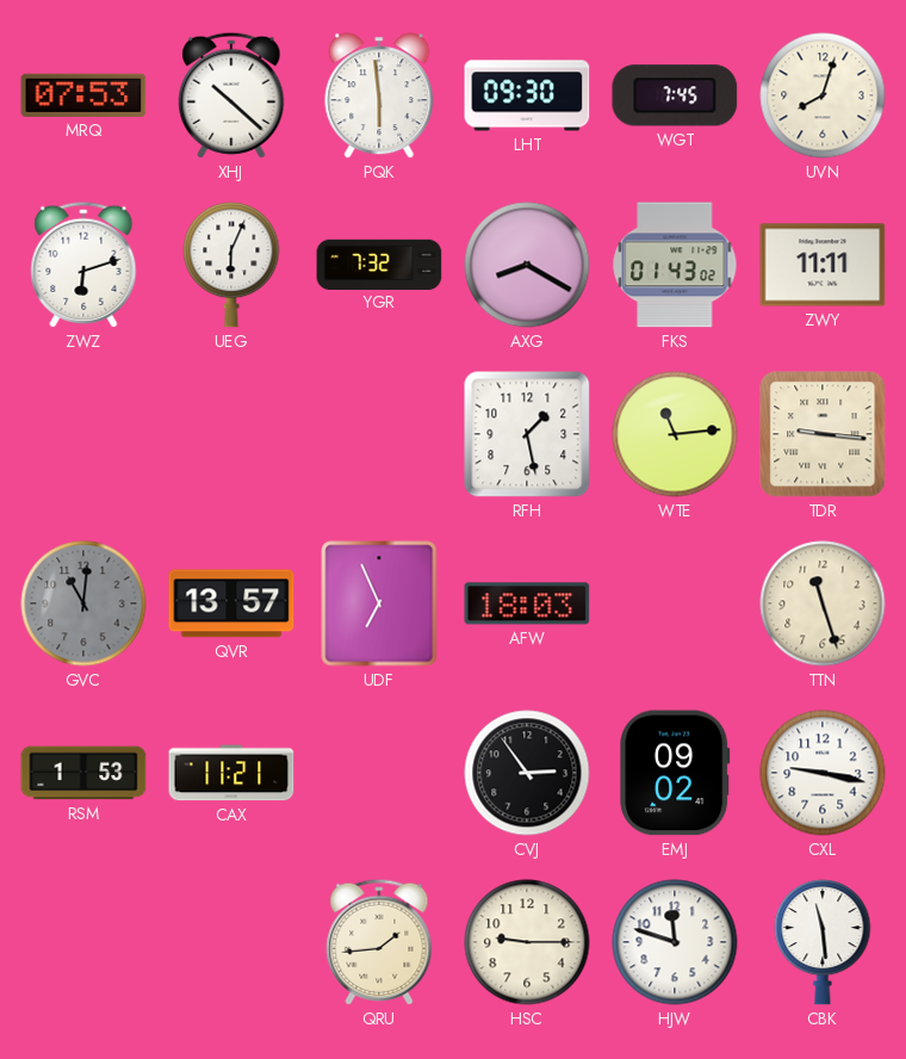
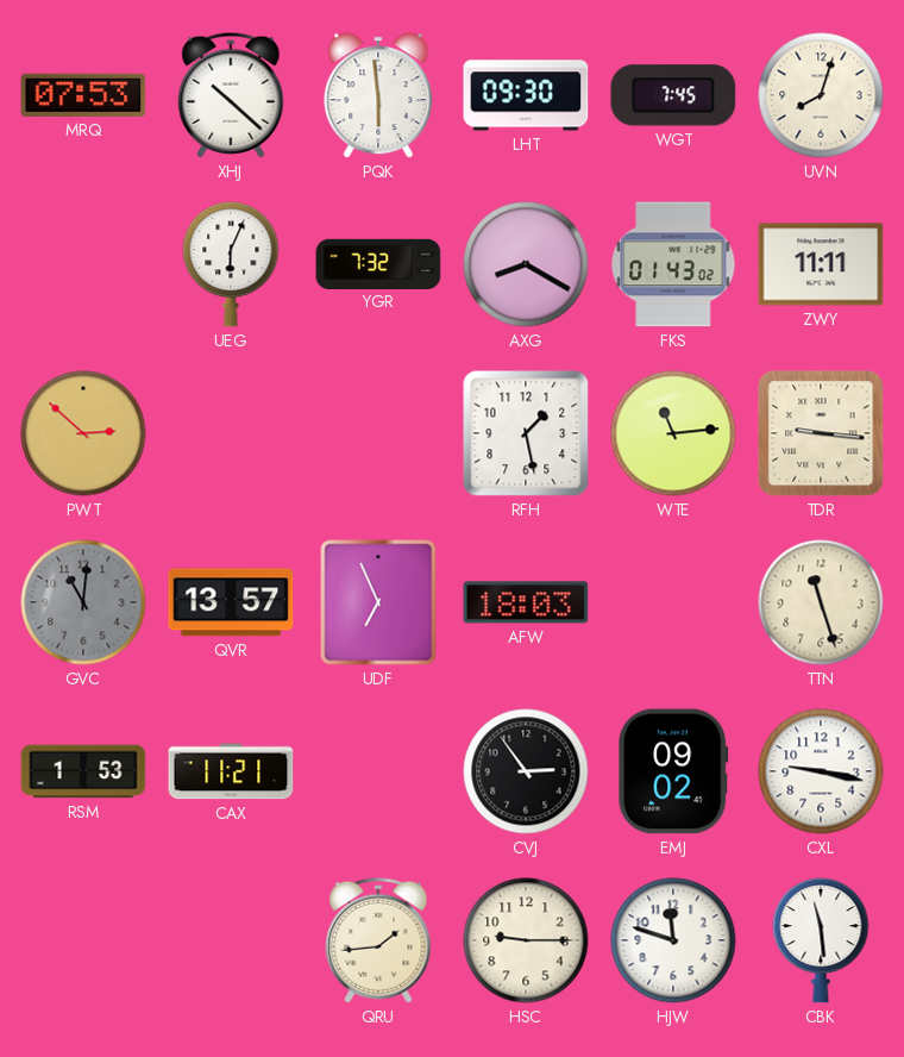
ZWZ: 6:12 -> none
PWT: none -> 2:52
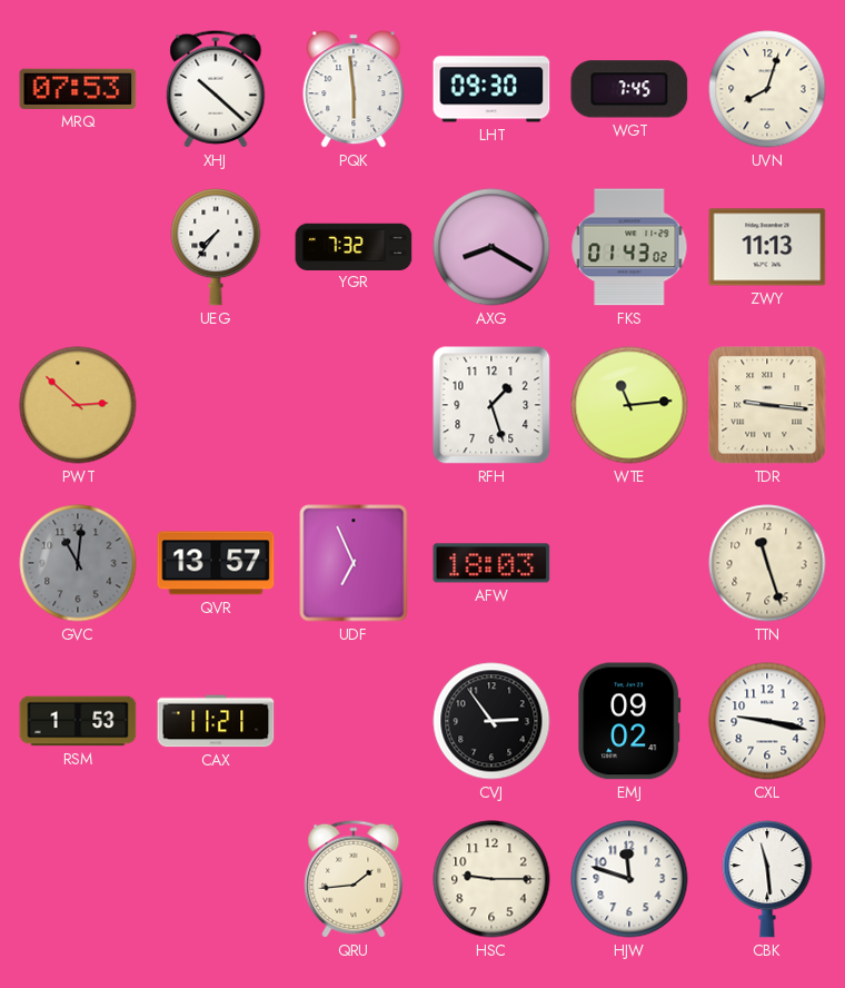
UEG: 6:04 -> 7:36
ZWY: 11:11 -> 11:13
RFH: 1:28 -> 1:27
